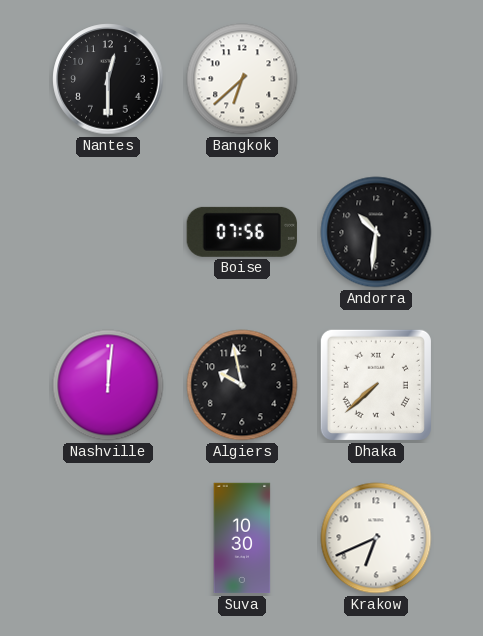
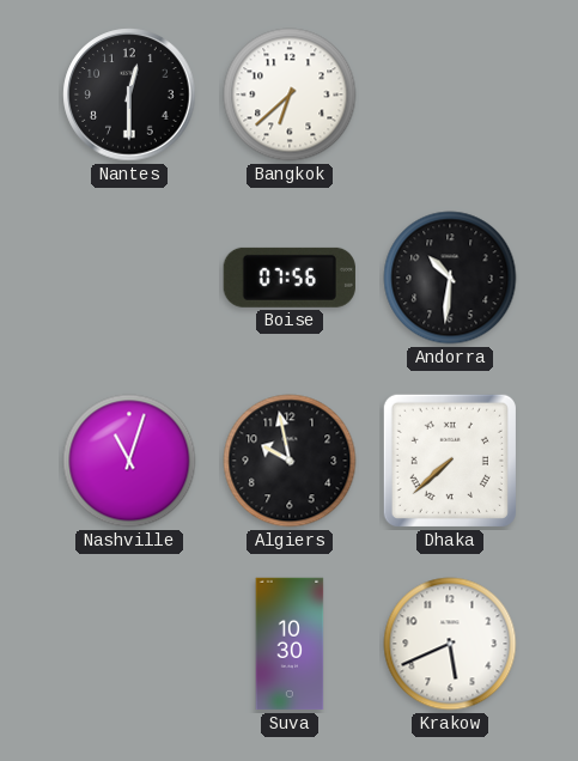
Nashville: 12:01 -> 11:03
Krakow: 6:41 -> 5:41
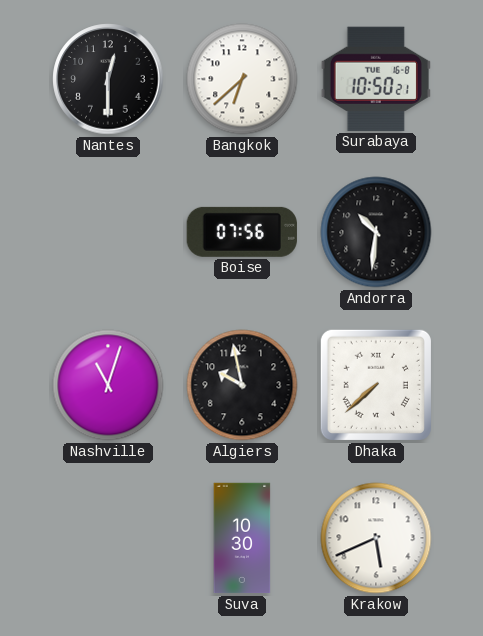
Surabaya: none -> 10:50
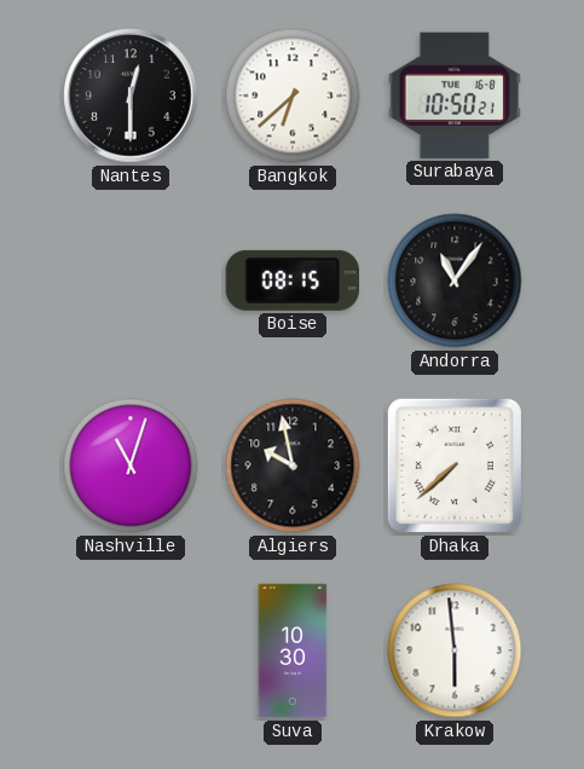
Boise: 07:56 -> 08:15
Andorra: 10:31 -> 11:06
Krakow: 5:41 -> 5:59
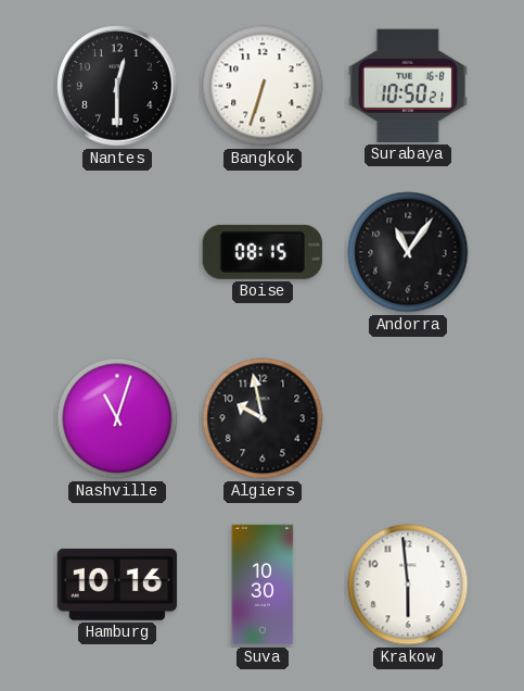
Bangkok: 6:38 -> 6:33
Dhaka: 7:38 -> none
Hamburg: none -> 10:16
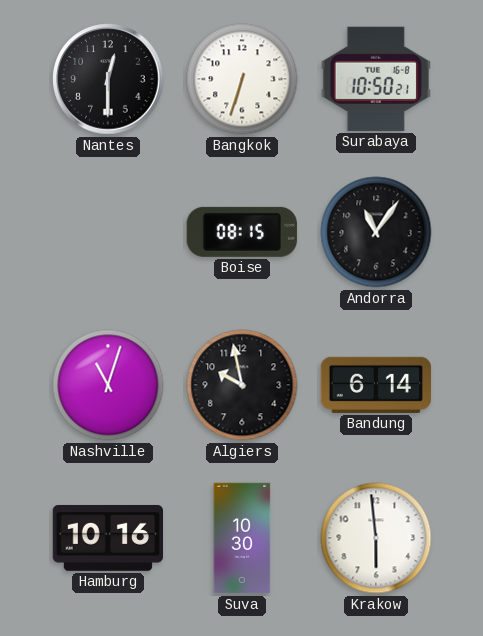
Bandung: none -> 6:14
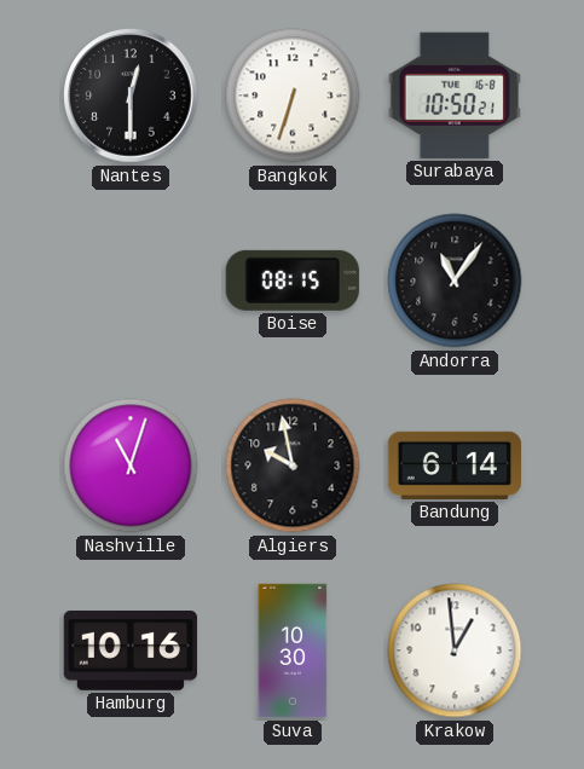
Krakow: 5:59 -> 12:59
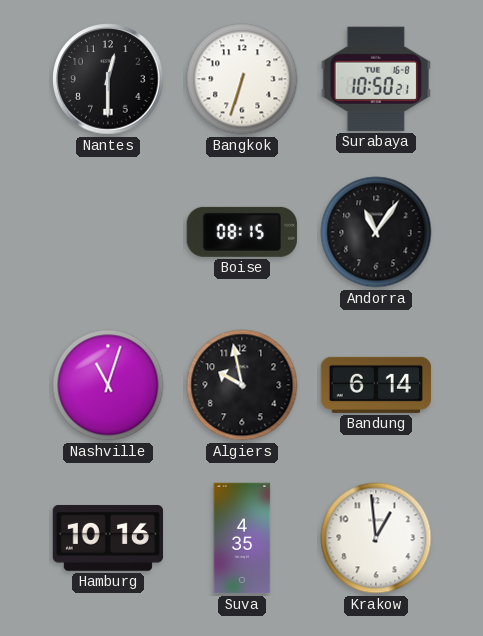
Suva: 10:30 -> 4:35
